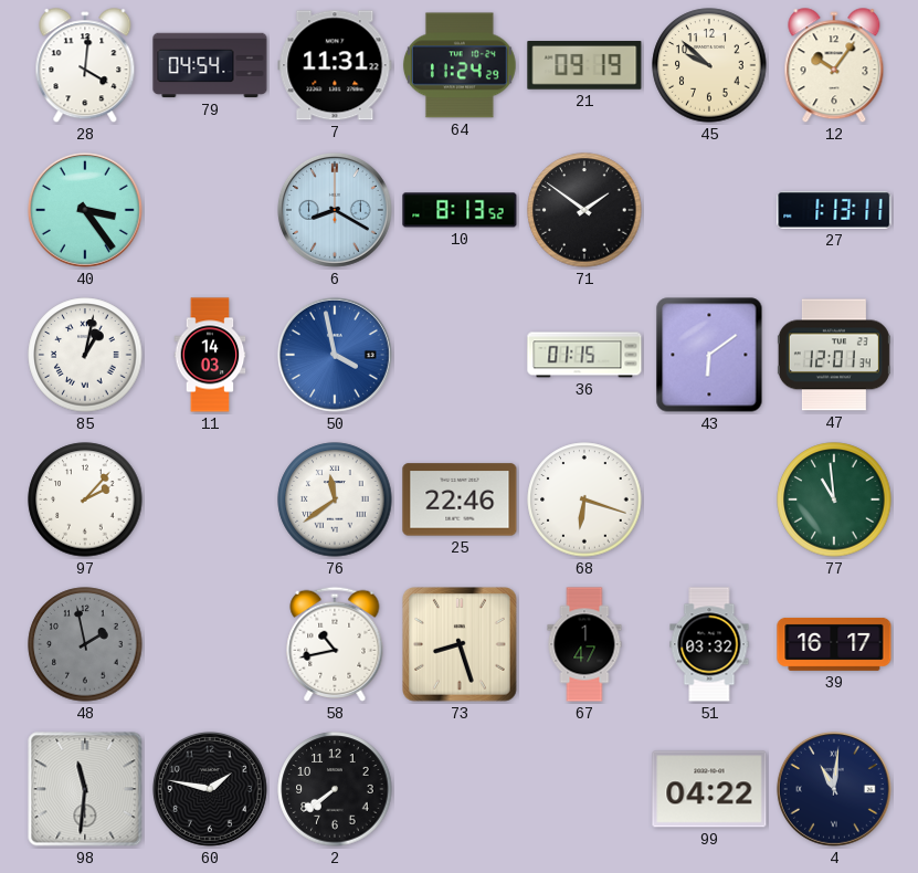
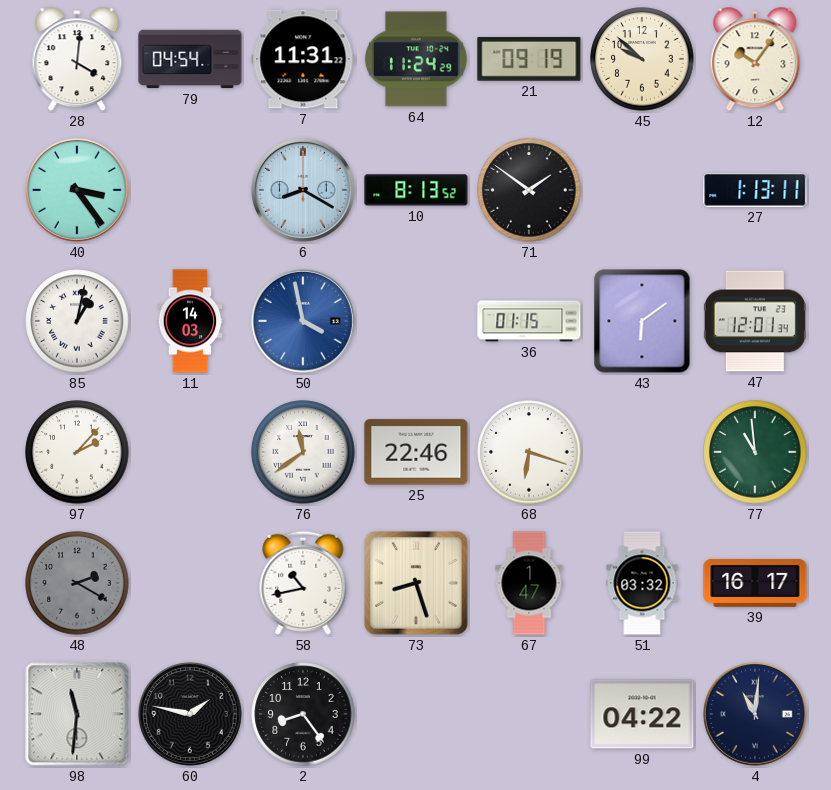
48: 1:58 -> 2:20
2: 7:39 -> 8:24
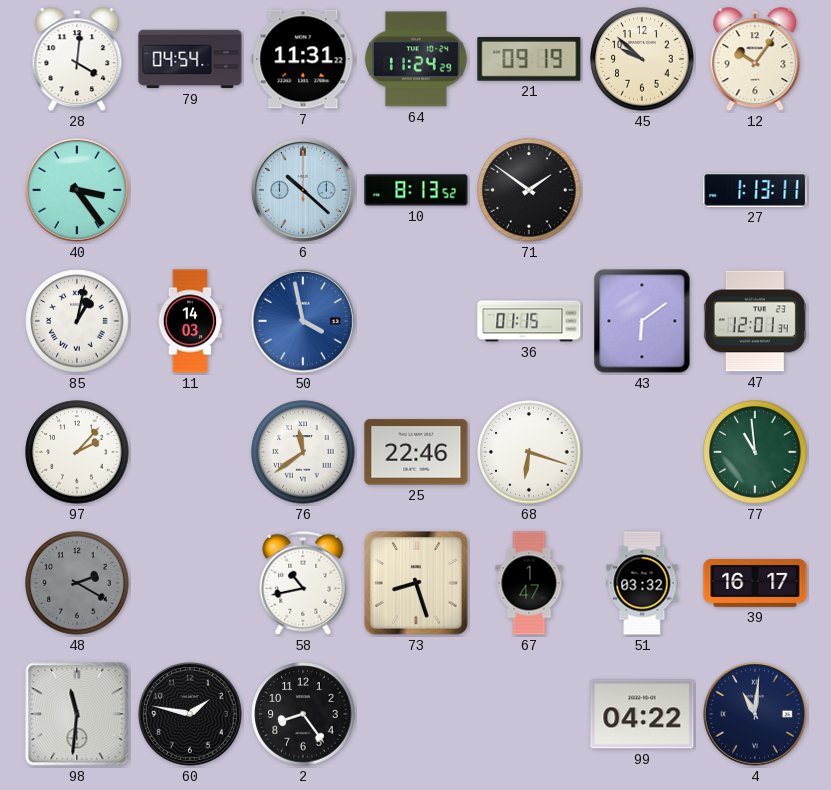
6: 8:20 -> 10:22
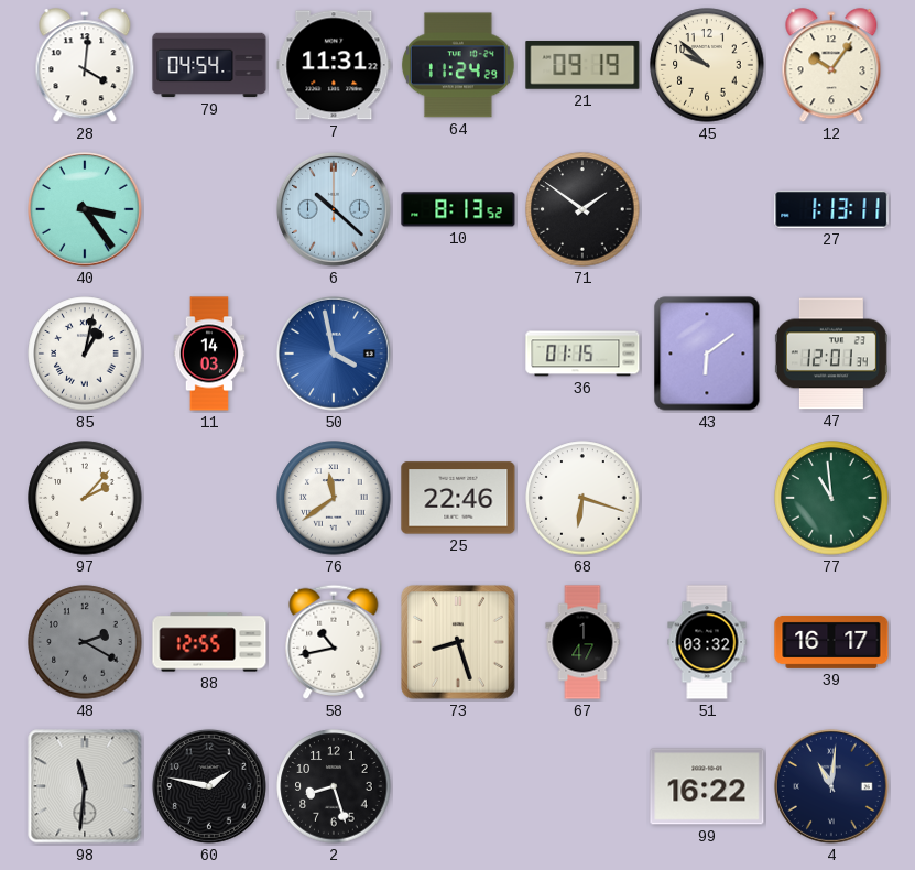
88: none -> 12:55
2: 8:24 -> 8:27
99: 04:22 -> 16:22
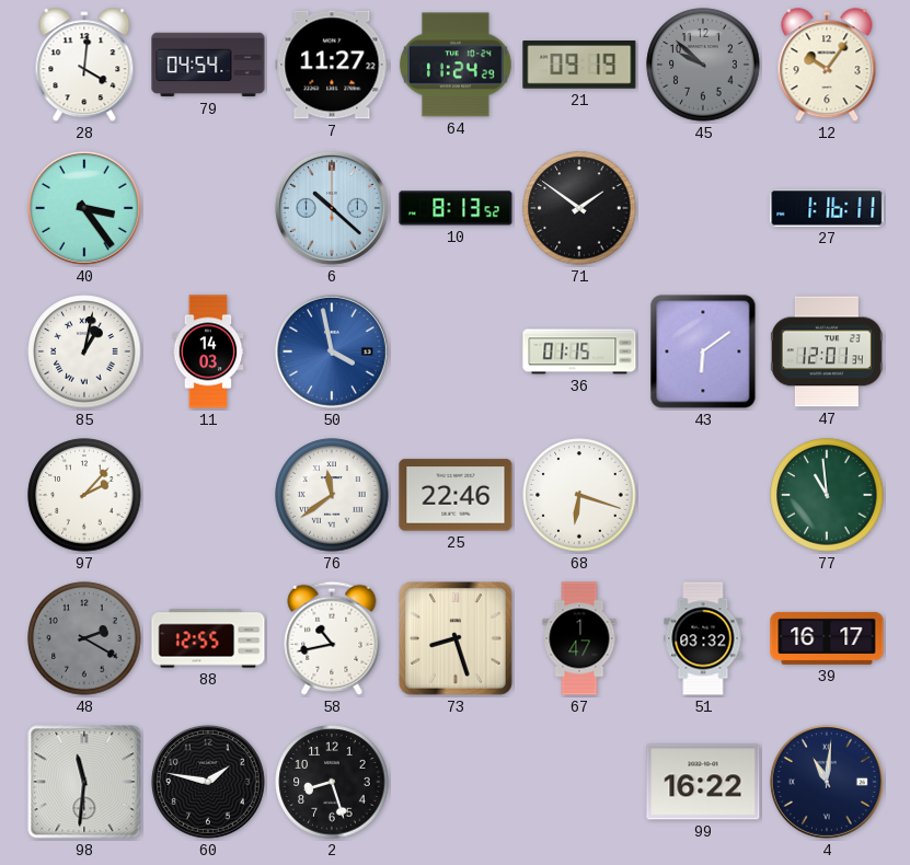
7: 11:31 -> 11:27
45 dial: cream -> grey
27: 1:13 -> 1:16
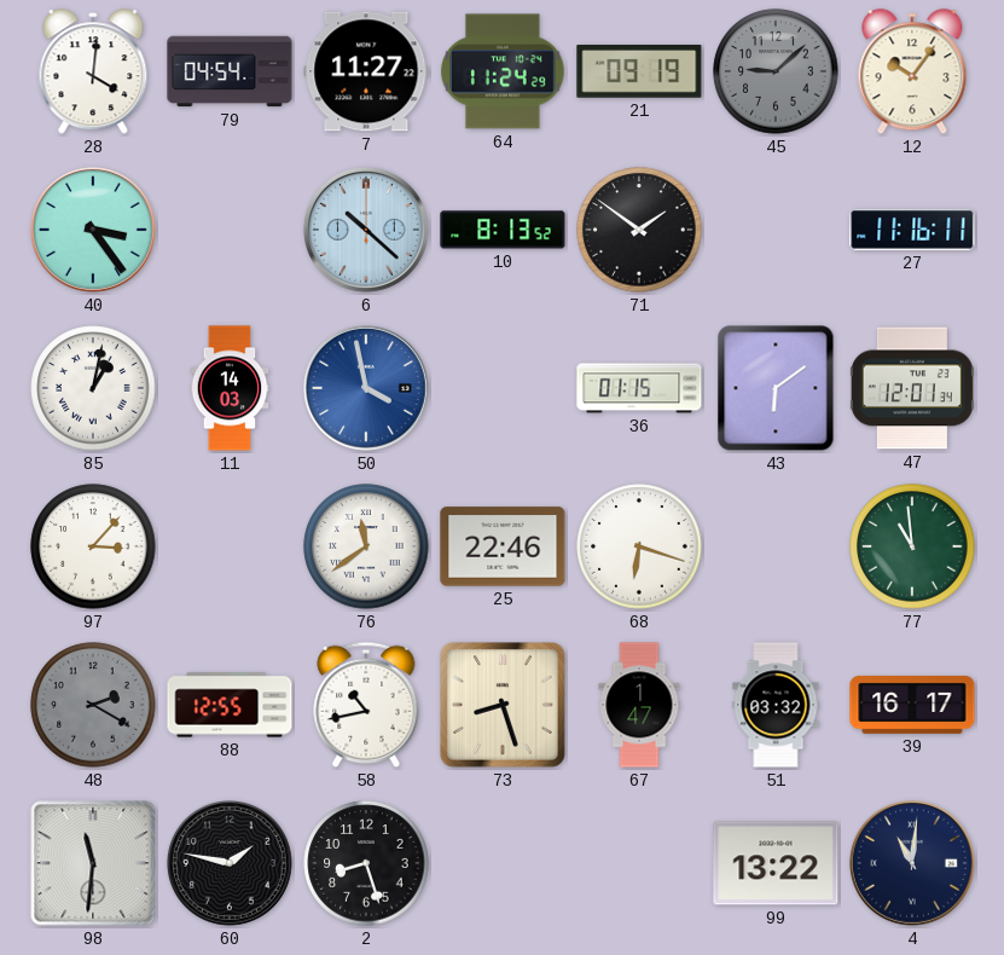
45: 9:52 -> 9:08
27: 1:16 -> 11:16
97: 2:07 -> 3:07
99: 16:22 -> 13:22
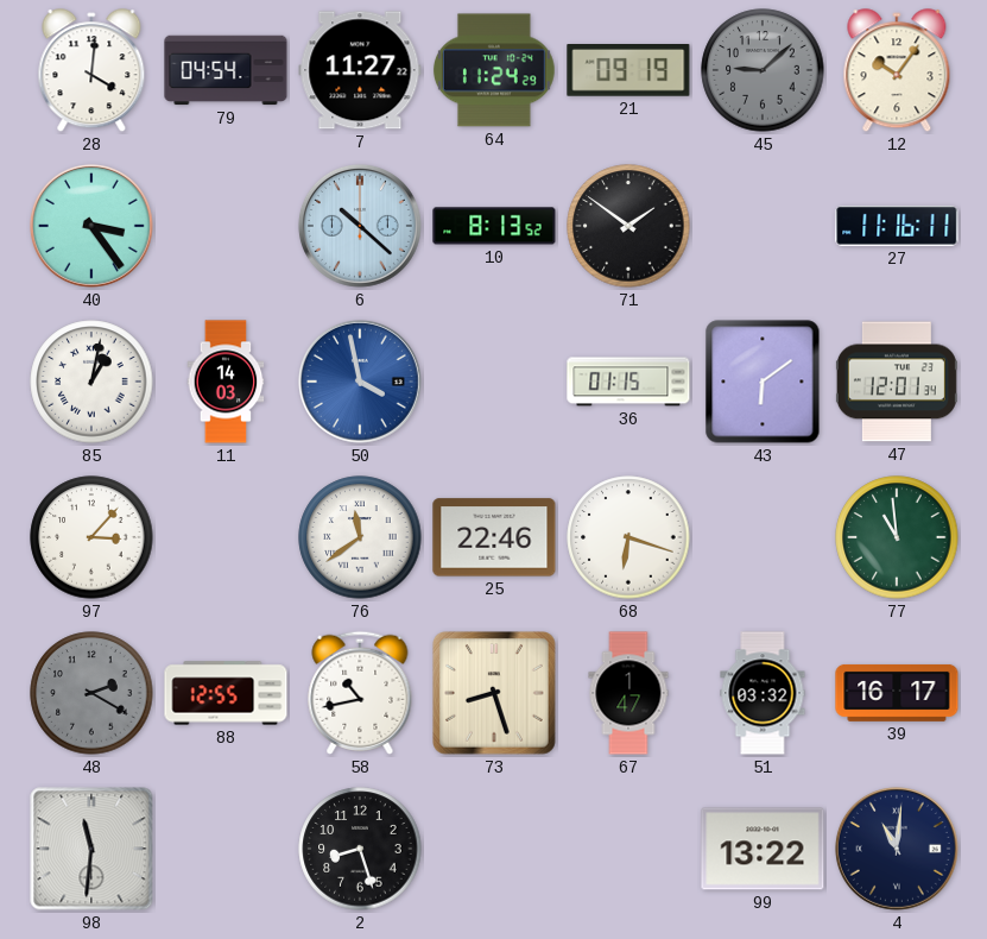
60: 1:47 -> none
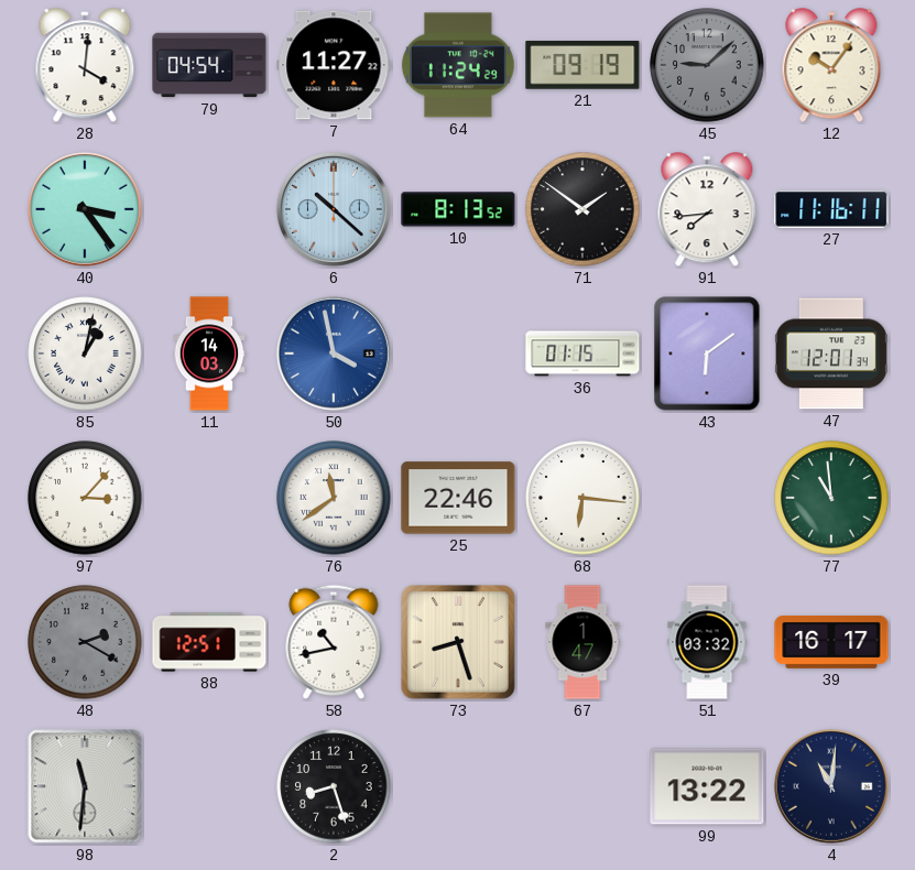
91: none -> 7:44
68: 6:18 -> 6:16
88: 12:55 -> 12:51
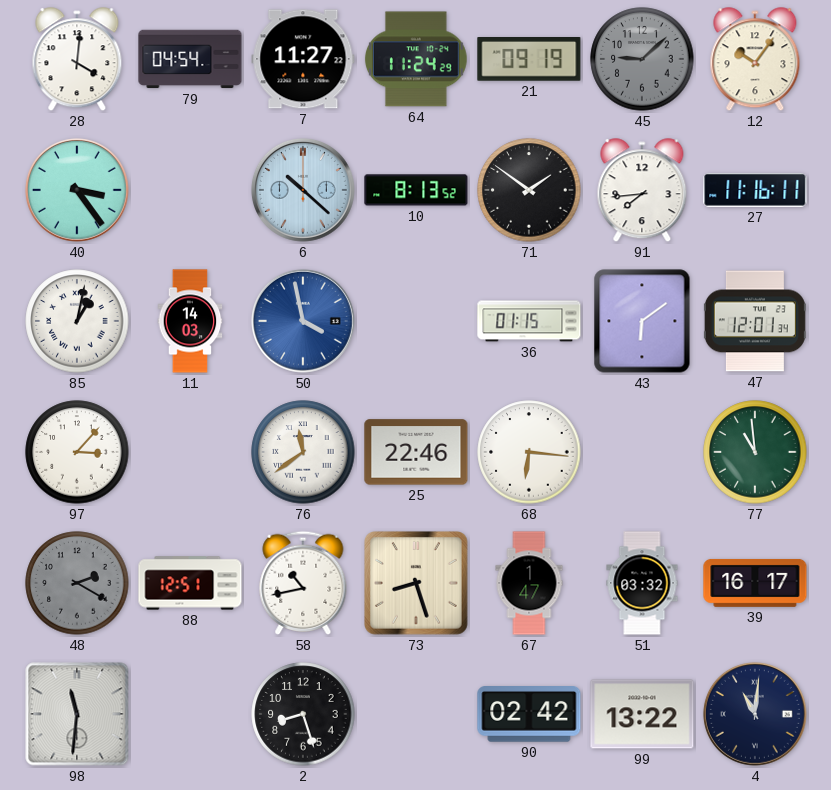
90: none -> 02:42
